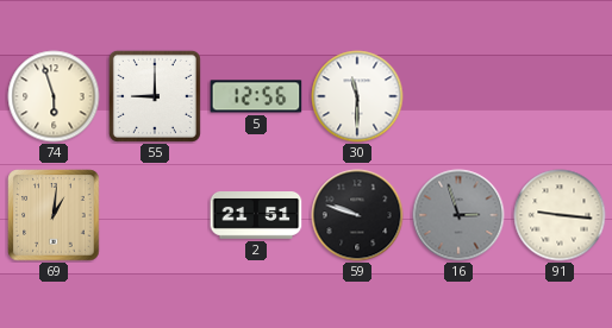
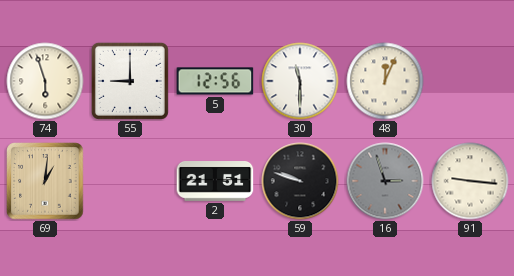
48: none -> 12:04
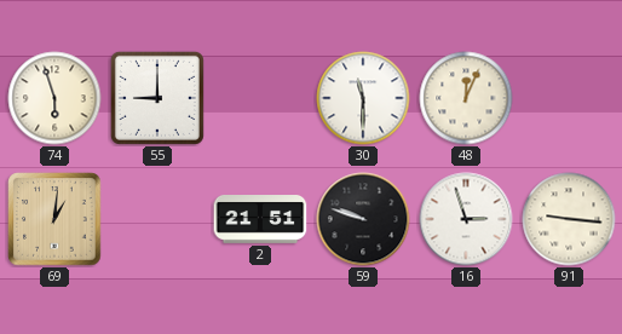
5: 12:56 -> none
16 dial: grey -> white
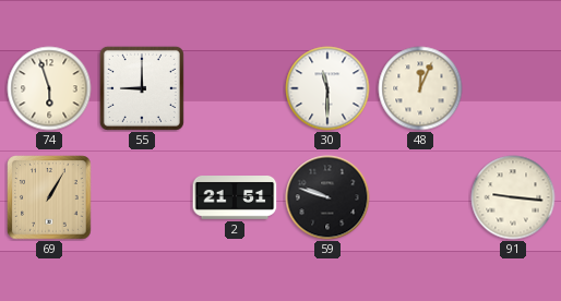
69: 1:01 -> 1:05
16: 2:57 -> none
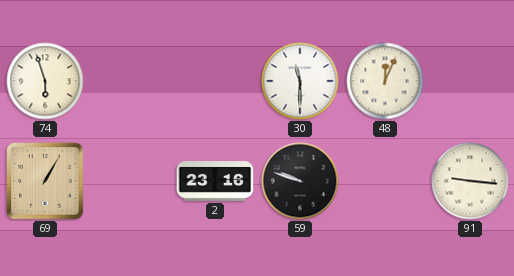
55: 9:00 -> none
2: 21:51 -> 23:16
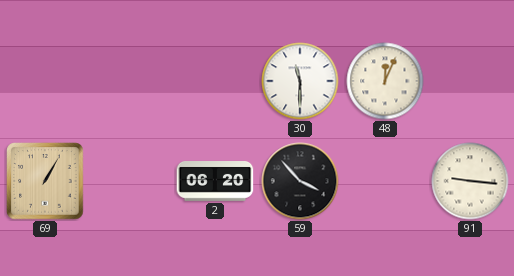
74: 5:57 -> none
2: 23:16 -> 06:20
59: 9:48 -> 3:53
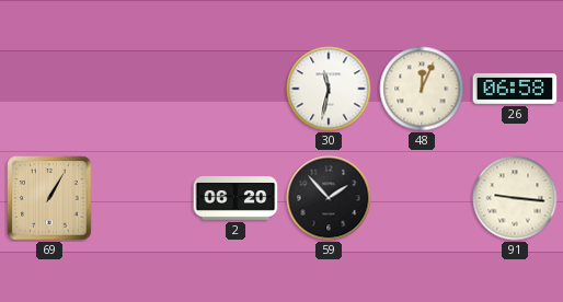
30: 11:30 -> 11:32
26: none -> 06:58
59: 3:53 -> 1:53
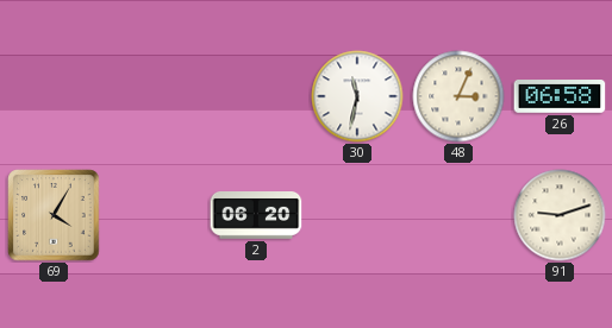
48: 12:04 -> 3:04
69: 1:05 -> 4:05
59: 1:53 -> none
91: 9:16 -> 9:12
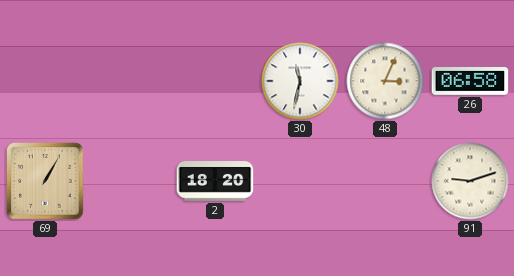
69: 4:05 -> 1:05
2: 06:20 -> 18:20
